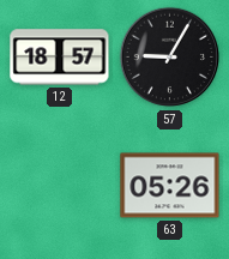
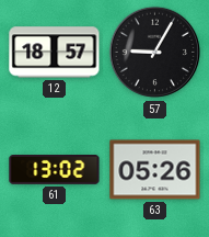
61: none -> 13:02
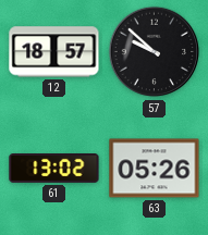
57: 9:05 -> 9:52
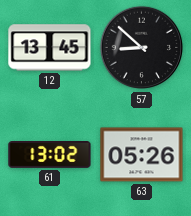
12: 18:57 -> 13:45
57: 9:52 -> 8:52
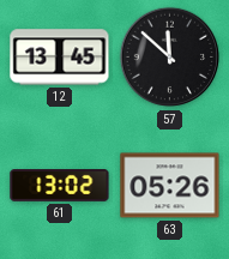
57: 8:52 -> 11:52
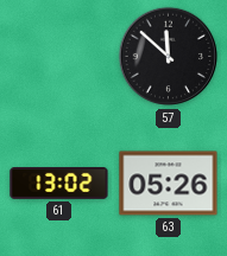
12: 13:45 -> none
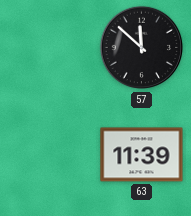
61: 13:02 -> none
63: 05:26 -> 11:39
